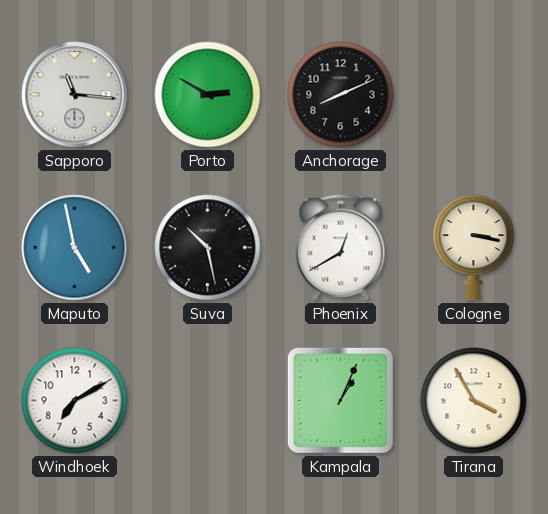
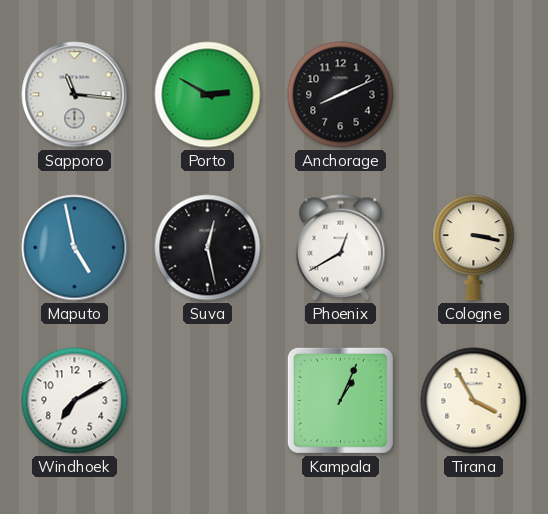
Suva: 10:28 -> 12:28
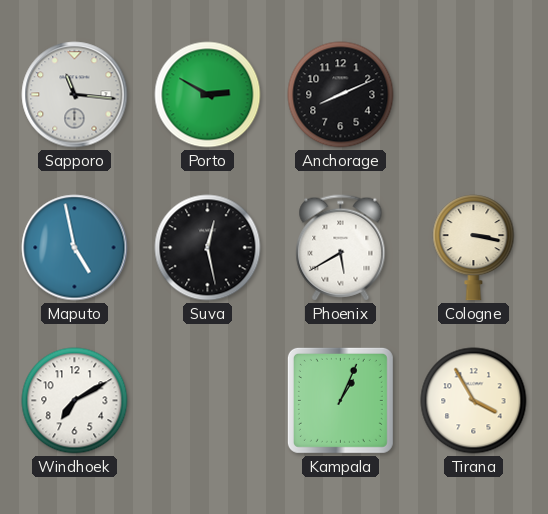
Phoenix: 12:40 -> 5:40
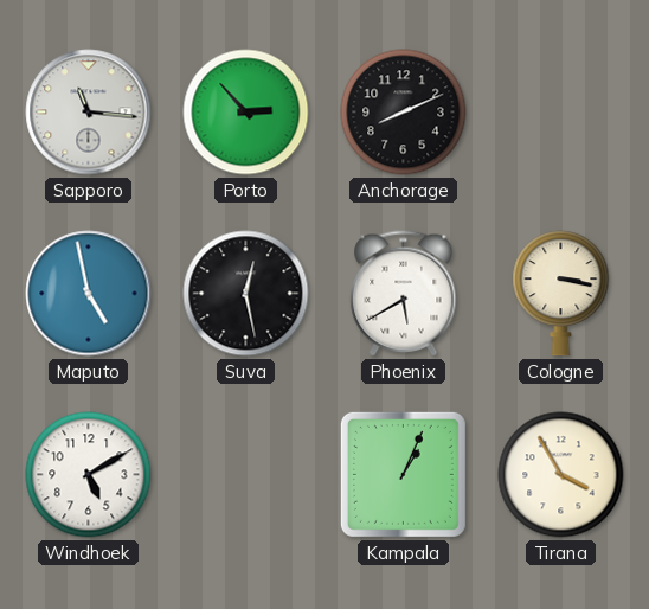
Porto: 2:50 -> 2:53
Windhoek: 7:10 -> 5:10
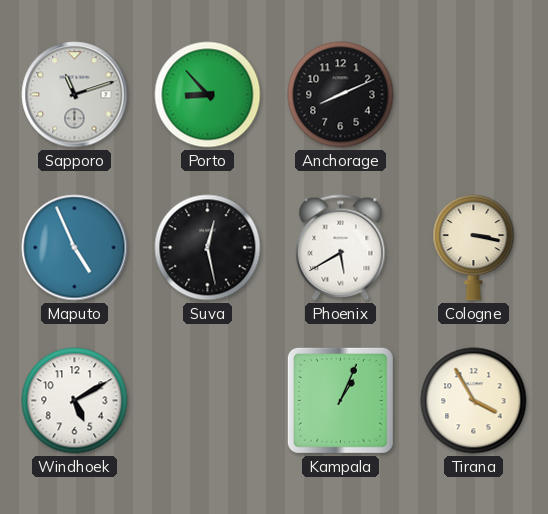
Sapporo: 11:16 -> 11:12
Porto: 2:53 -> 8:53
Maputo: 4:58 -> 4:56
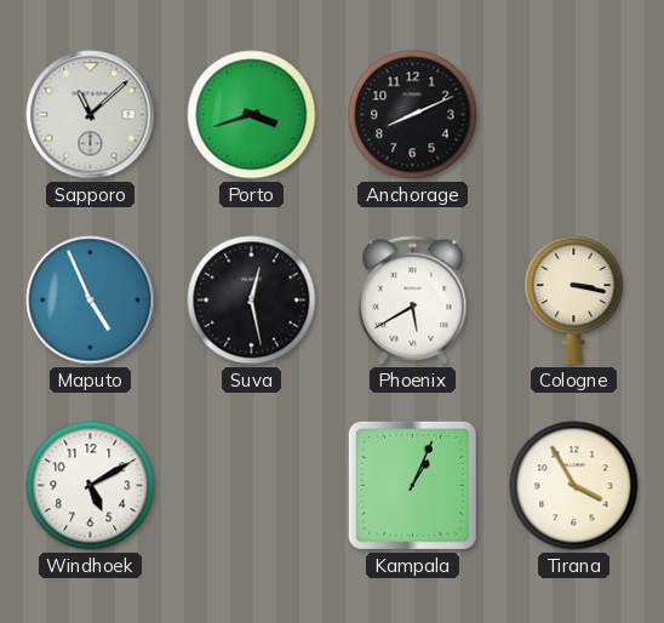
Sapporo: 11:12 -> 11:08
Porto: 8:53 -> 3:42
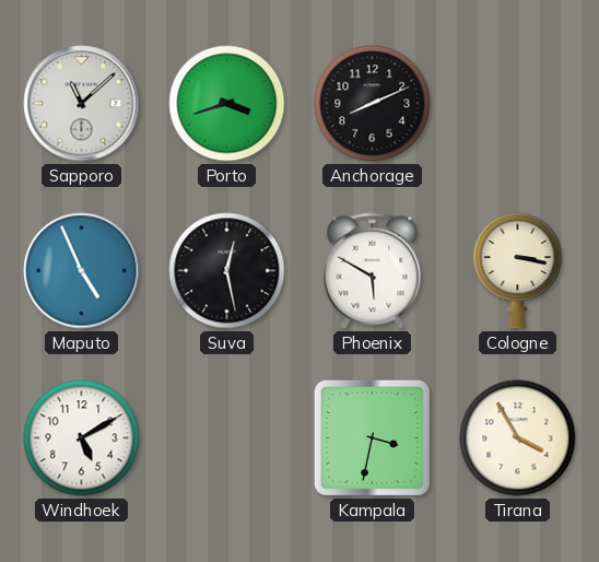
Phoenix: 5:40 -> 5:50
Kampala: 1:04 -> 3:32
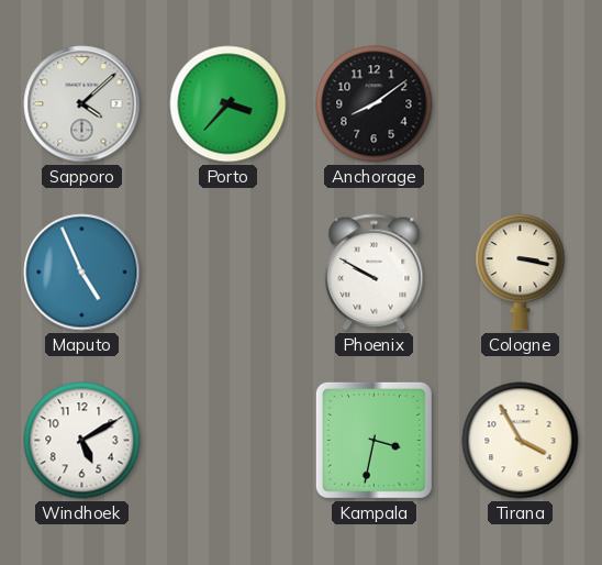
Sapporo: 11:08 -> 4:08
Porto: 3:42 -> 3:37
Anchorage: 8:11 -> 8:09
Suva: 12:28 -> none
Phoenix: 5:50 -> 9:50
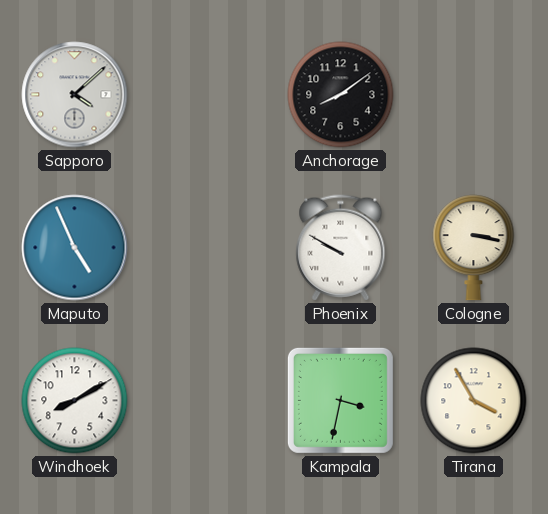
Porto: 3:37 -> none
Windhoek: 5:10 -> 8:10
